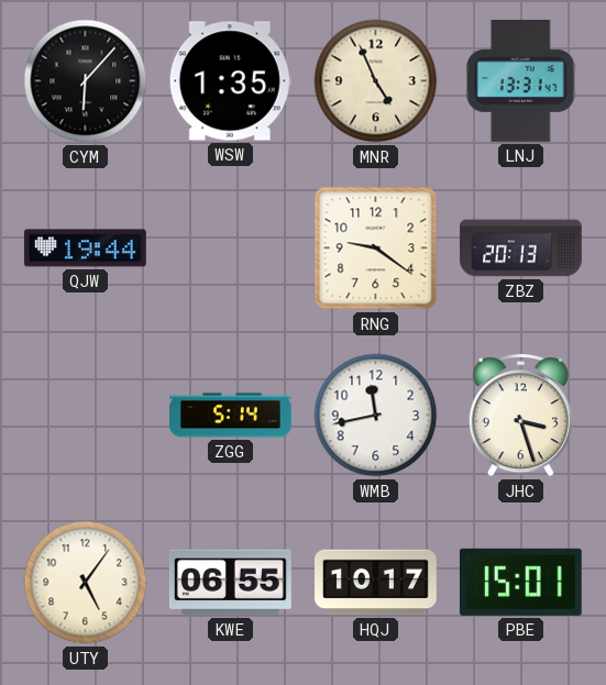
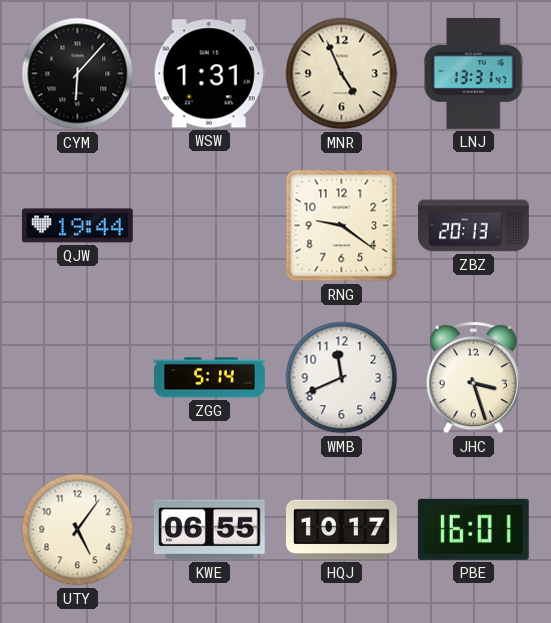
WSW: 1:35 -> 1:31
WMB: 11:43 -> 11:41
PBE: 15:01 -> 16:01
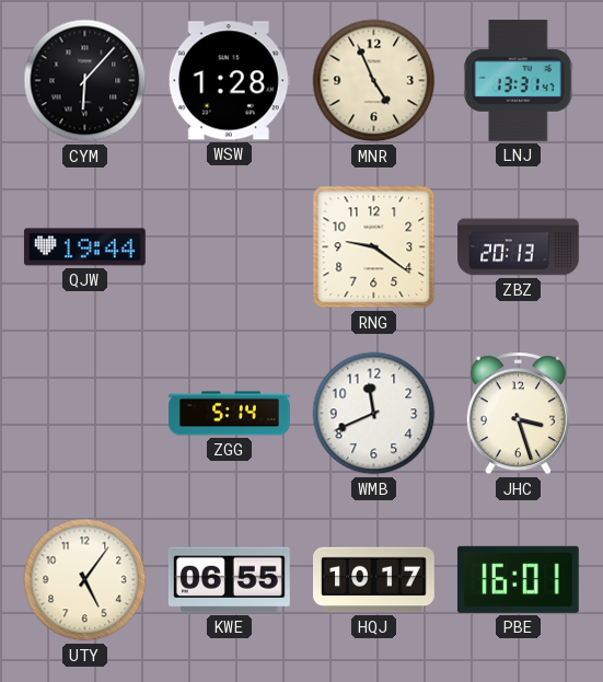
WSW: 1:31 -> 1:28
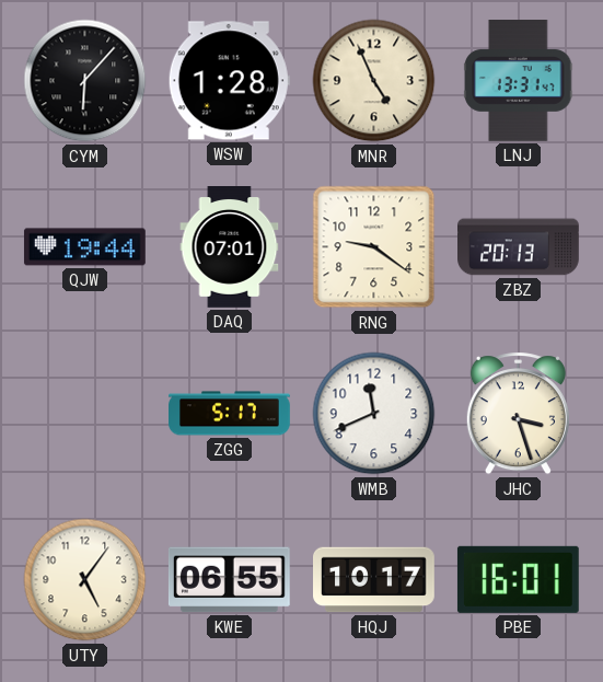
DAQ: none -> 07:01
ZGG: 5:14 -> 5:17
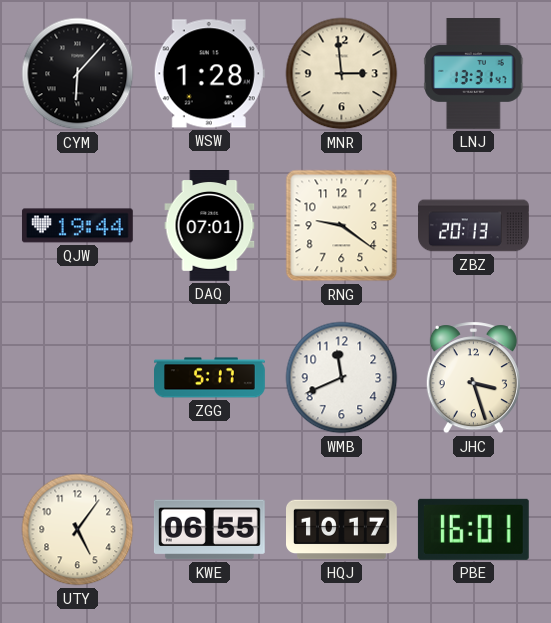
MNR: 4:56 -> 2:59
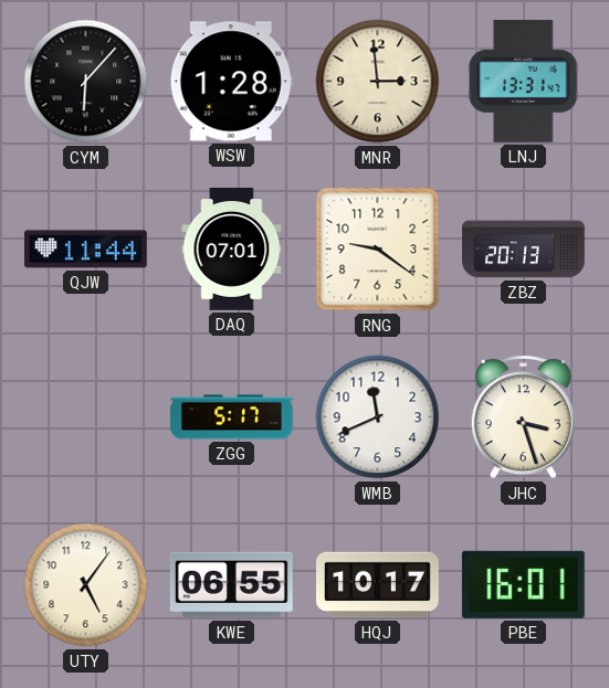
QJW: 19:44 -> 11:44
